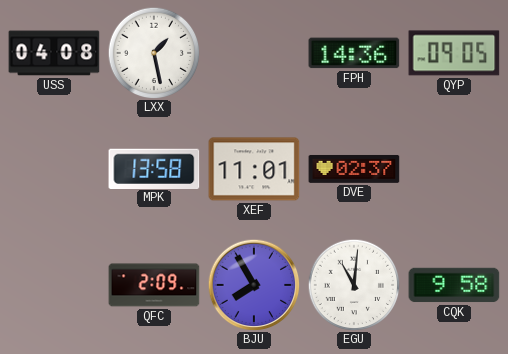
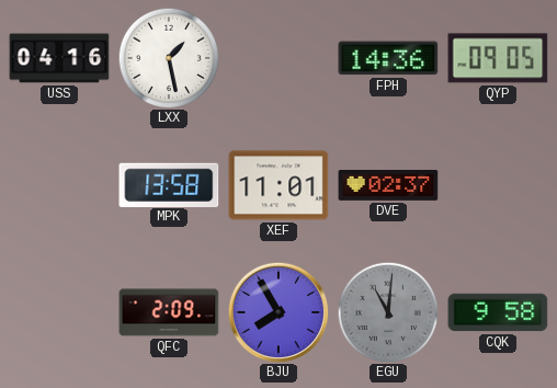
USS: 04:08 -> 04:16
EGU dial: white -> grey
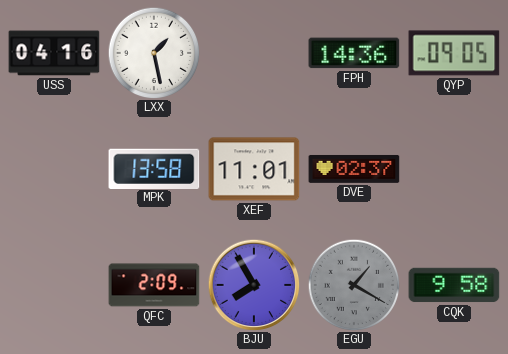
EGU: 11:01 -> 1:20
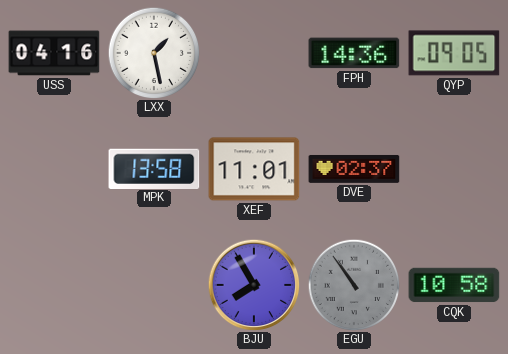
QFC: 2:09 -> none
EGU: 1:20 -> 10:54
CQK: 9:58 -> 10:58
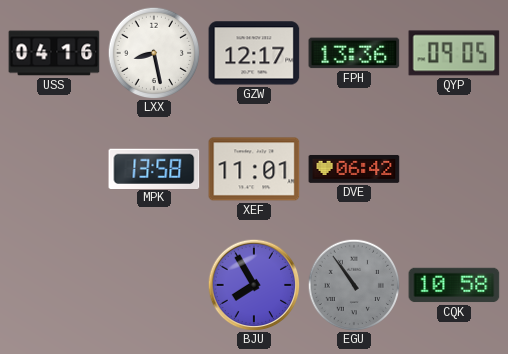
LXX: 1:28 -> 8:28
GZW: none -> 12:17
FPH: 14:36 -> 13:36
DVE: 02:37 -> 06:42
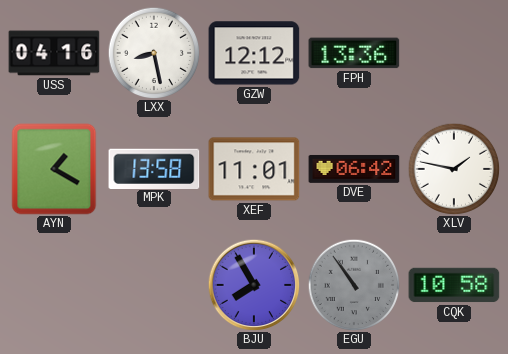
GZW: 12:17 -> 12:12
QYP: 09:05 -> none
AYN: none -> 1:20
XLV: none -> 1:47
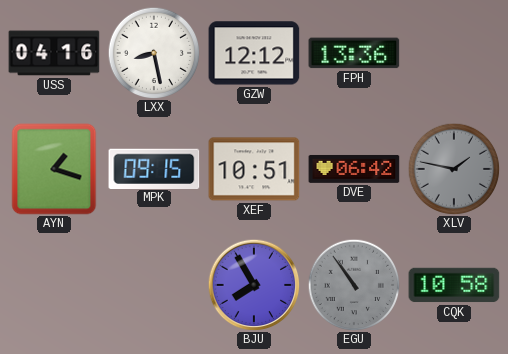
AYN: 1:20 -> 1:18
MPK: 13:58 -> 09:15
XEF: 11:01 -> 10:51
XLV dial: white -> grey
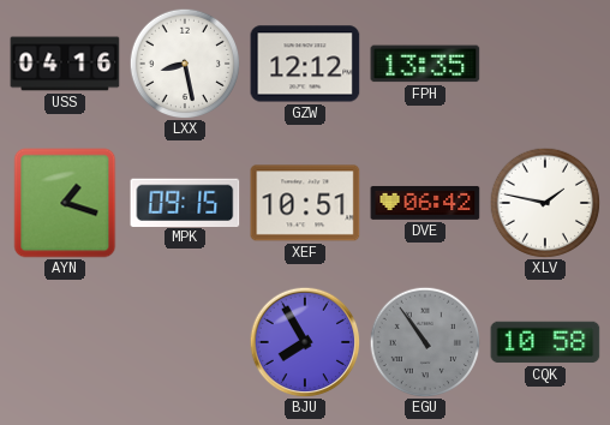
FPH: 13:36 -> 13:35
XLV dial: grey -> white
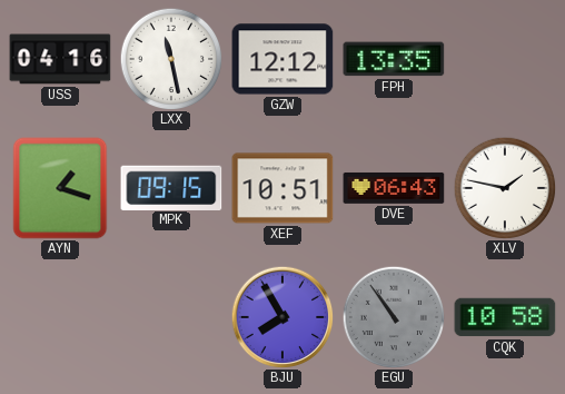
LXX: 8:28 -> 11:28
DVE: 06:42 -> 06:43
